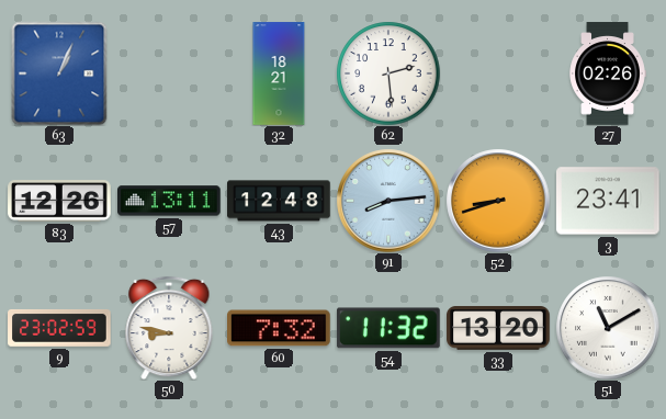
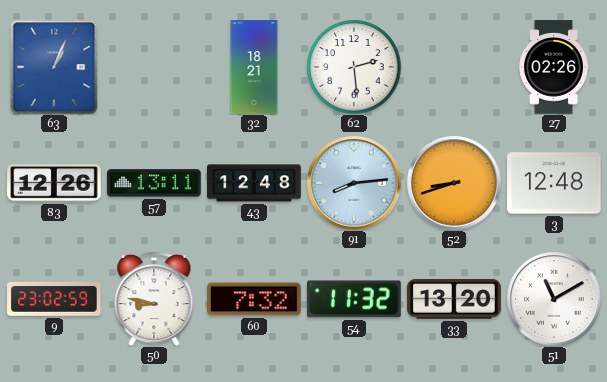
3: 23:41 -> 12:48
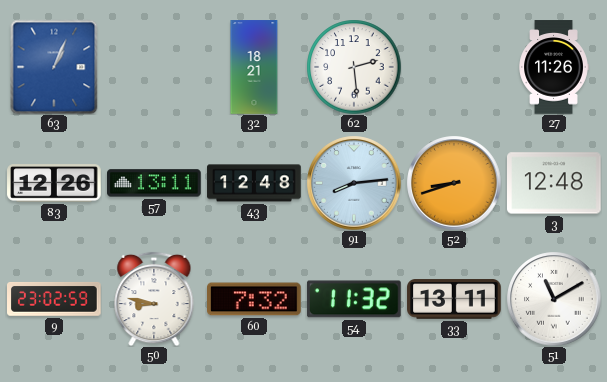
27: 02:26 -> 11:26
33: 13:20 -> 13:11
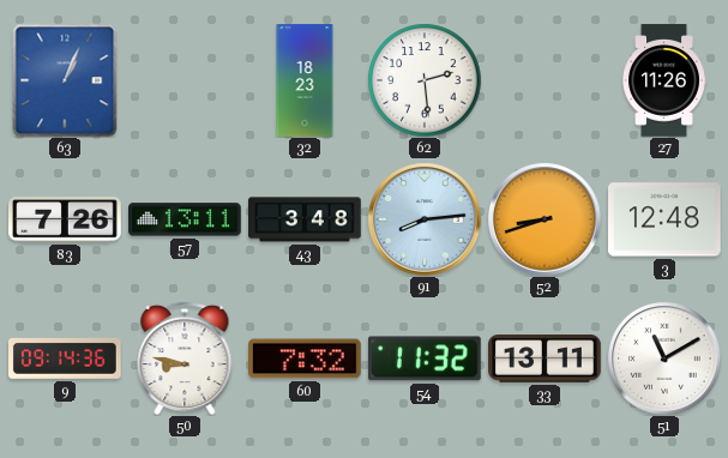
32: 18:21 -> 18:23
83: 12:26 -> 7:26
43: 12:48 -> 3:48
9: 23:02 -> 09:14
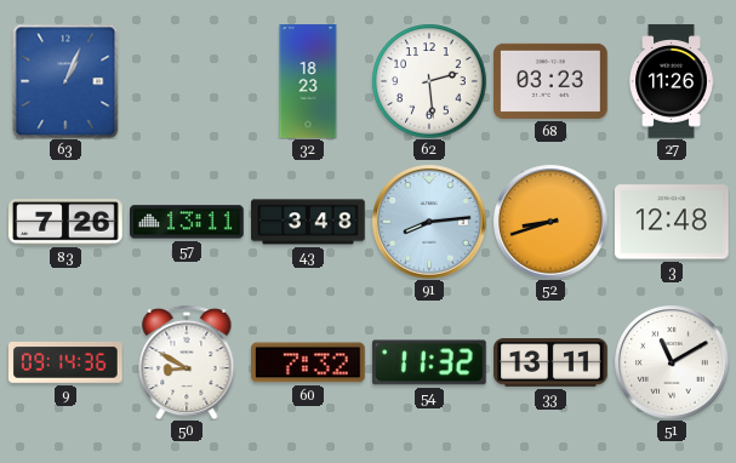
68: none -> 03:23
50: 8:47 -> 8:50
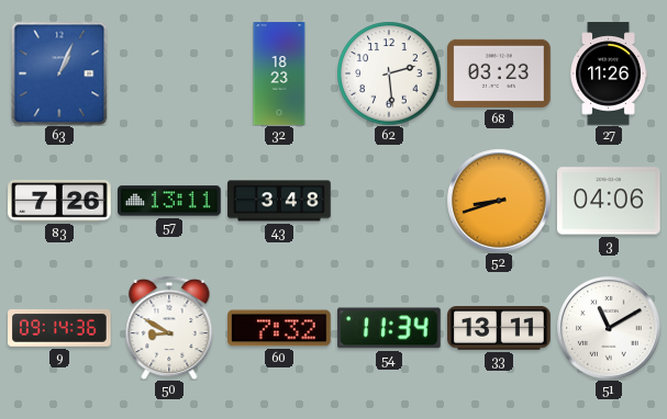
91: 8:14 -> none
3: 12:48 -> 04:06
54: 11:32 -> 11:34
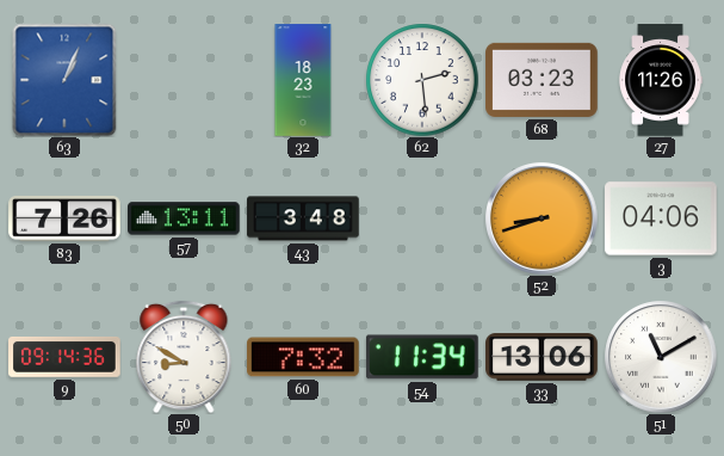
33: 13:11 -> 13:06
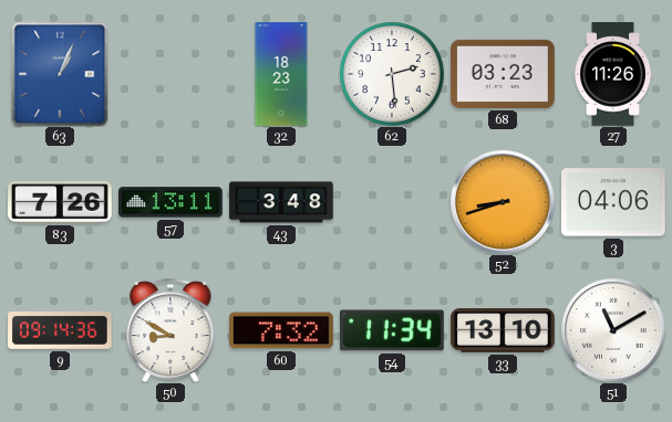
33: 13:06 -> 13:10
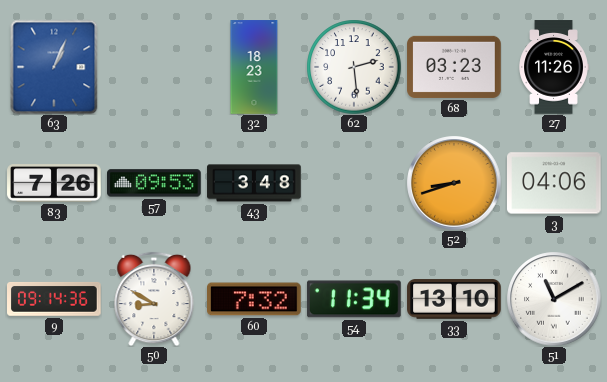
57: 13:11 -> 09:53
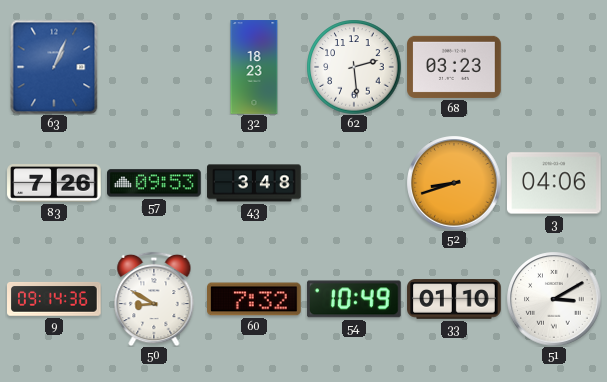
27: 11:26 -> none
54: 11:34 -> 10:49
33: 13:10 -> 01:10
51: 11:10 -> 3:10
